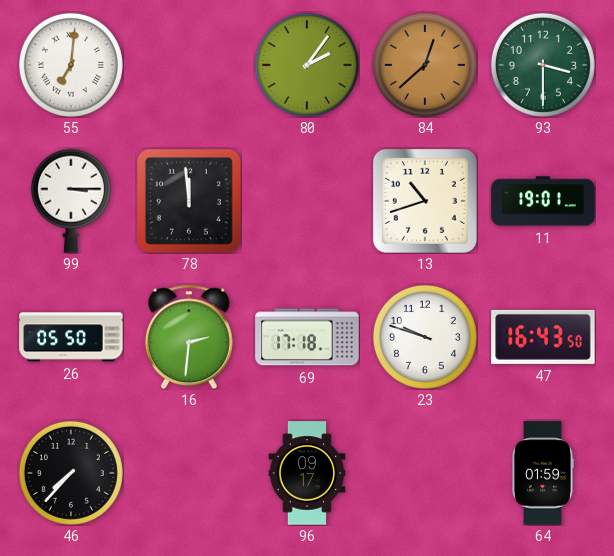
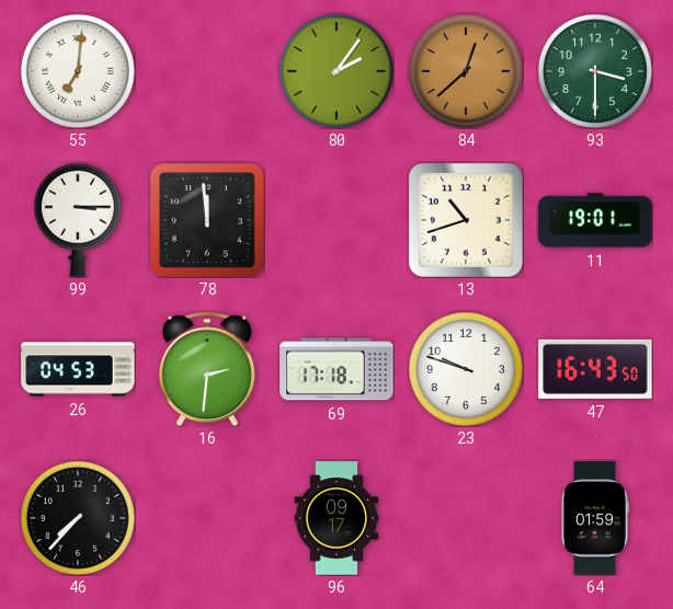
26: 05:50 -> 04:53
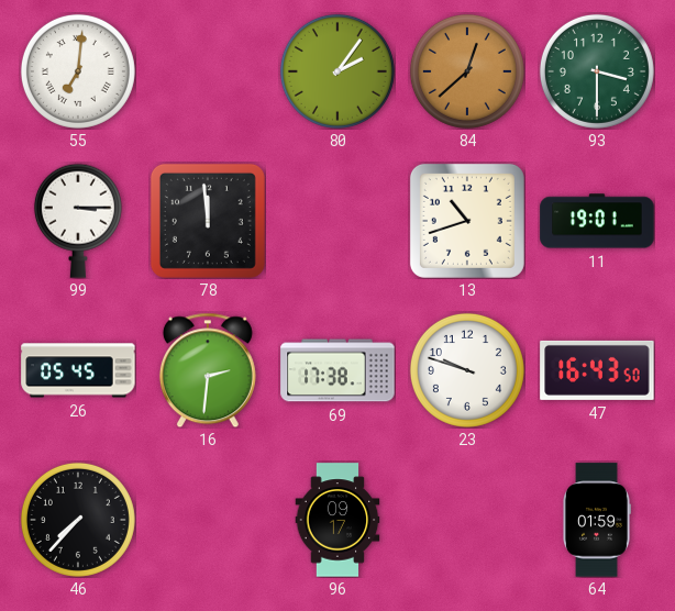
26: 04:53 -> 05:45
69: 17:18 -> 17:38
